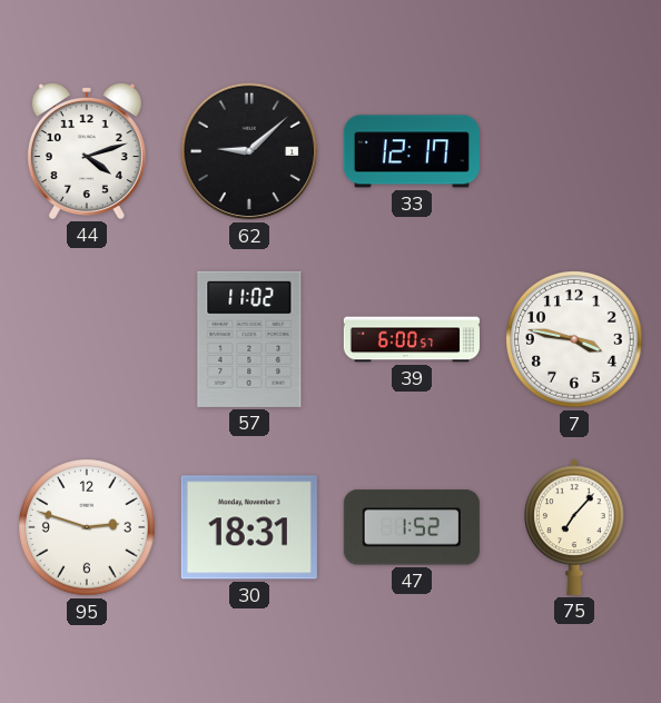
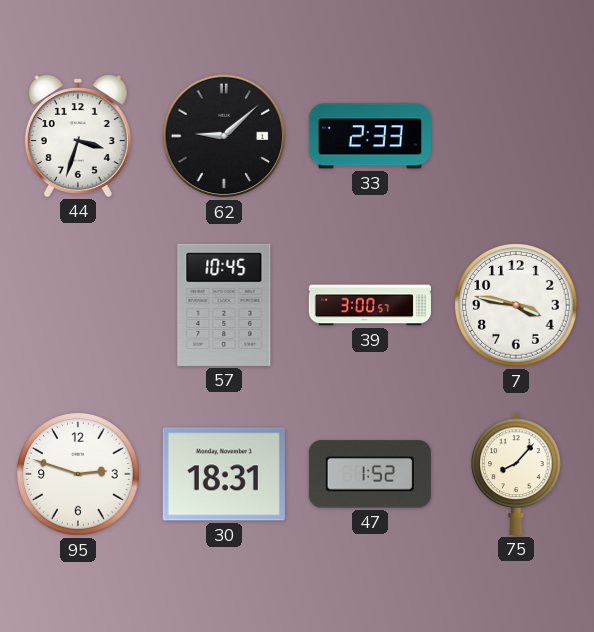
44: 4:12 -> 3:33
33: 12:17 -> 2:33
57: 11:02 -> 10:45
39: 6:00 -> 3:00
75: 7:07 -> 8:07
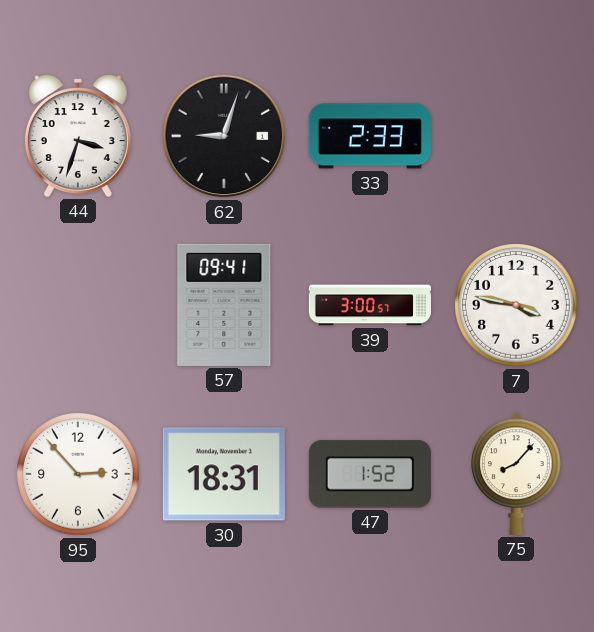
62: 9:08 -> 9:03
57: 10:45 -> 09:41
95: 2:48 -> 2:53
